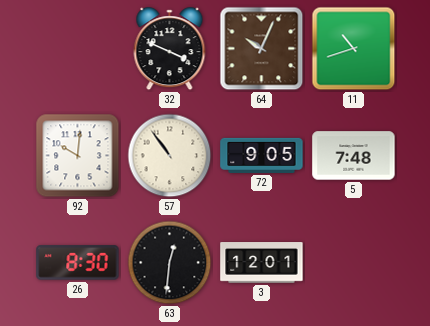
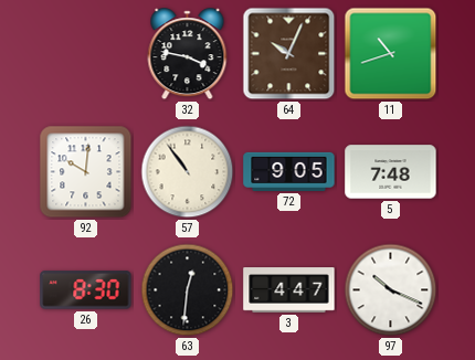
32: 3:49 -> 3:47
3: 12:01 -> 4:47
97: none -> 10:19
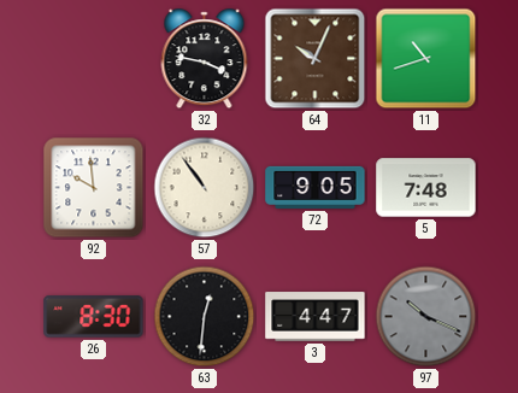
92: 10:01 -> 9:59
97 dial: white -> grey
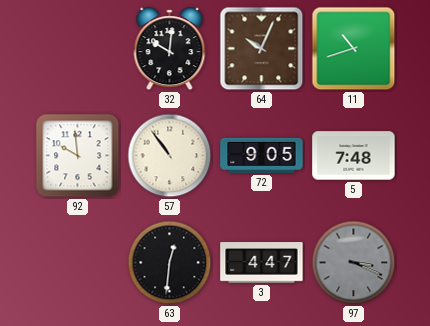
32: 3:47 -> 10:01
26: 8:30 -> none
97: 10:19 -> 3:19
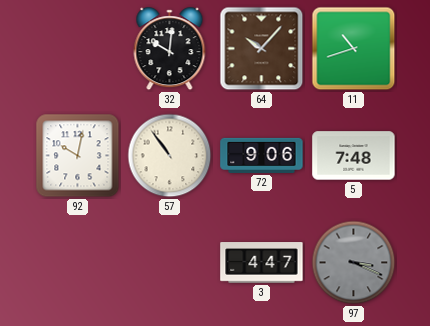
64: 10:04 -> 10:07
92: 9:59 -> 10:02
72: 9:05 -> 9:06
63: 12:31 -> none
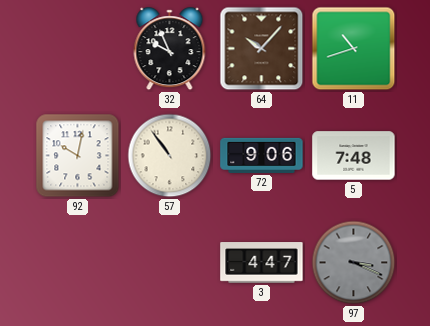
32: 10:01 -> 9:56
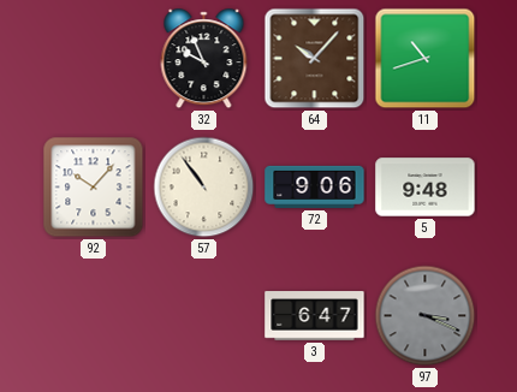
92: 10:02 -> 10:07
5: 7:48 -> 9:48
3: 4:47 -> 6:47
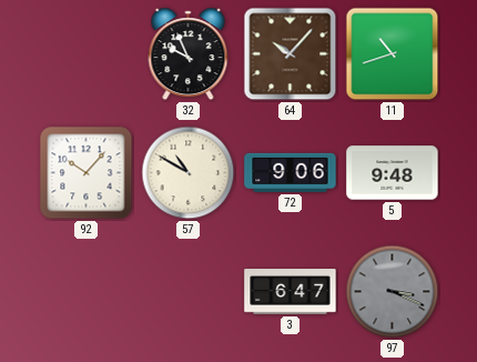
57: 10:54 -> 10:50
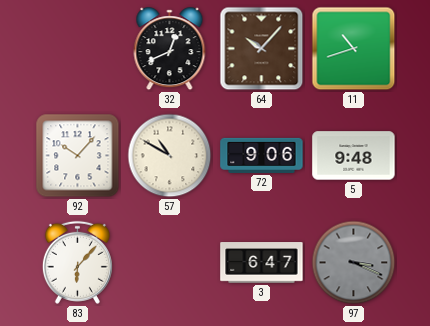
32: 9:56 -> 12:41
83: none -> 6:07
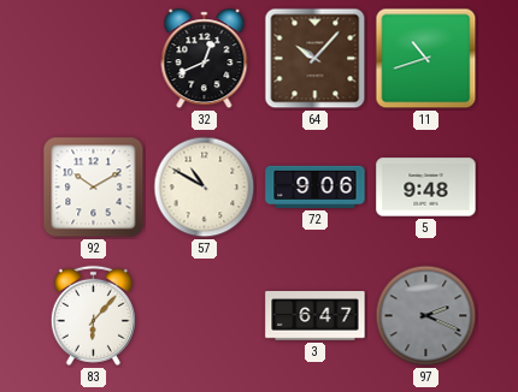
92: 10:07 -> 10:10
97: 3:19 -> 2:19
